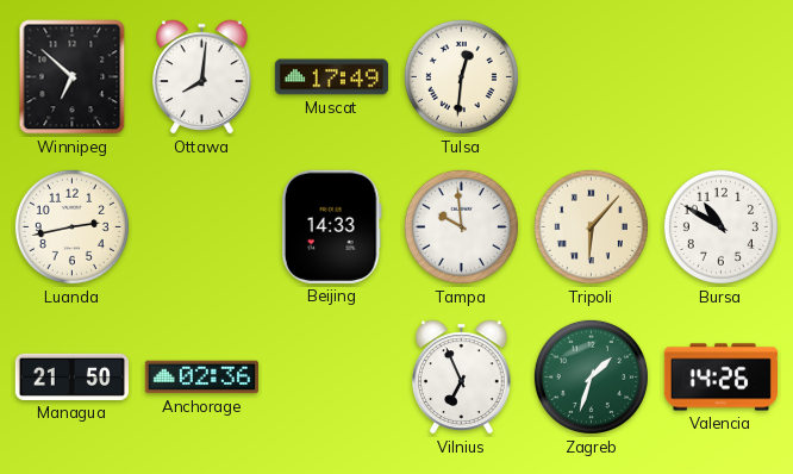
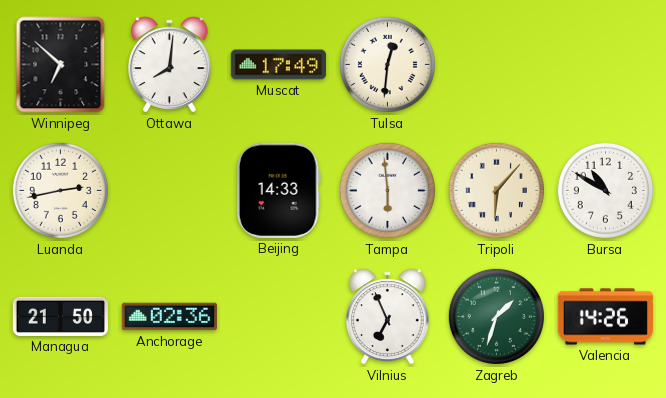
Tampa: 9:59 -> 5:59
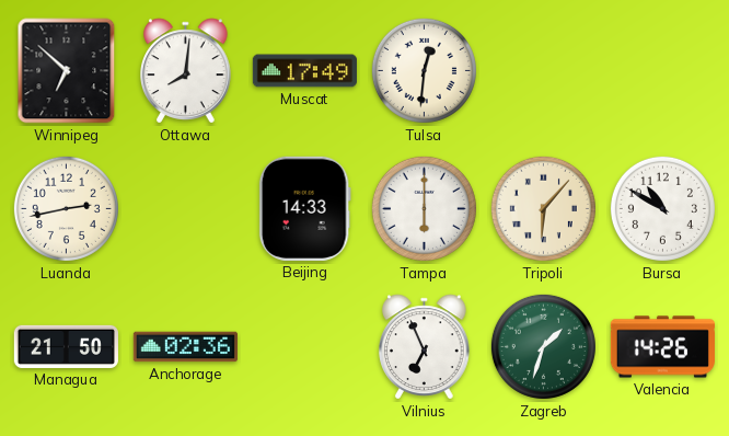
Tampa: 5:59 -> 6:00
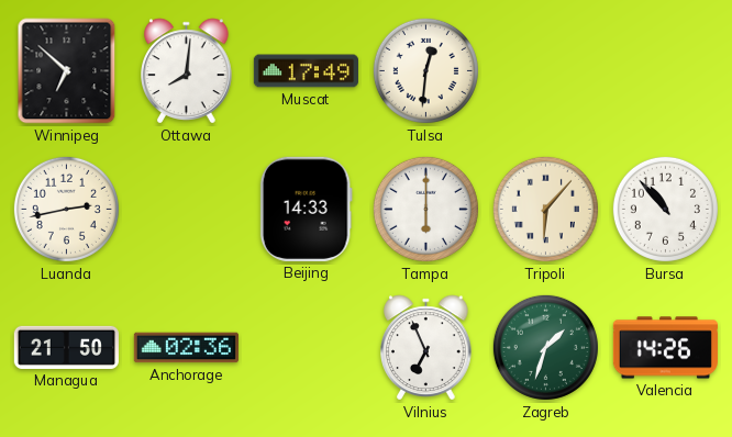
Bursa: 10:50 -> 10:53
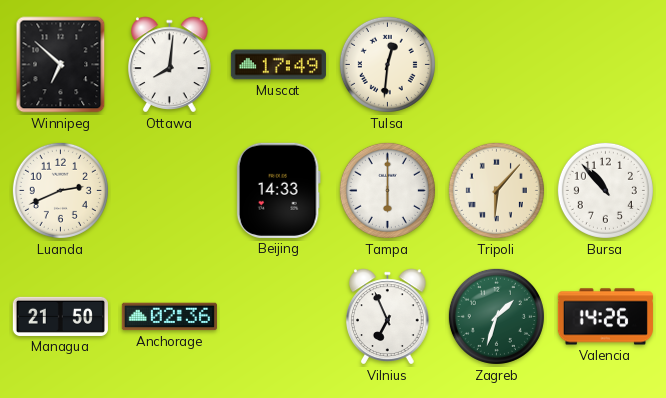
Luanda: 2:43 -> 2:41
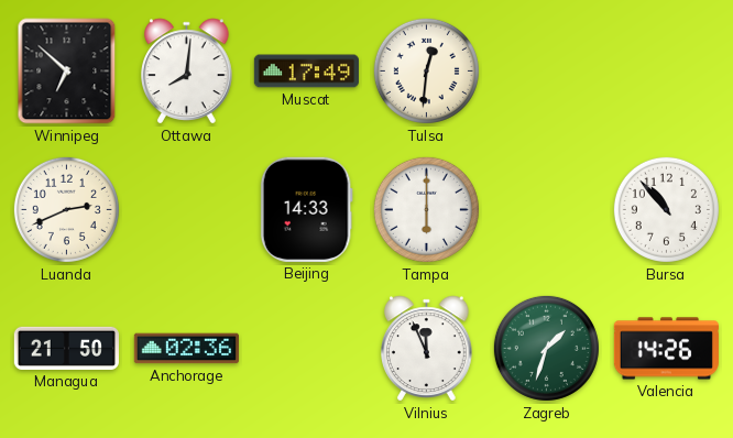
Tripoli: 6:07 -> none
Vilnius: 6:56 -> 11:56
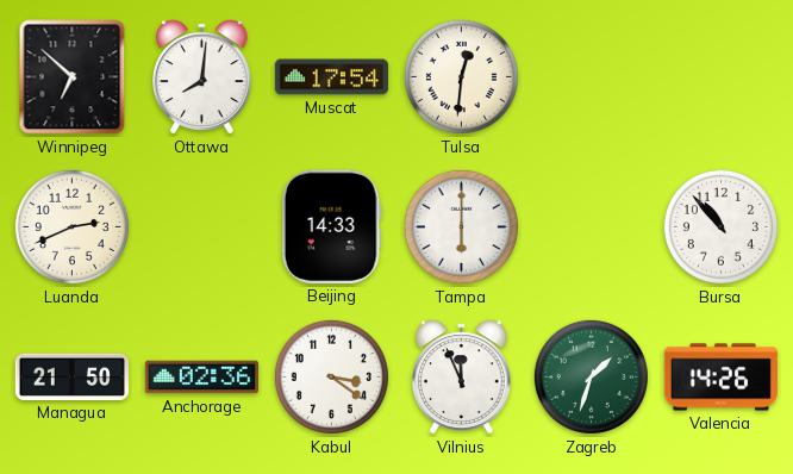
Muscat: 17:49 -> 17:54
Kabul: none -> 3:21
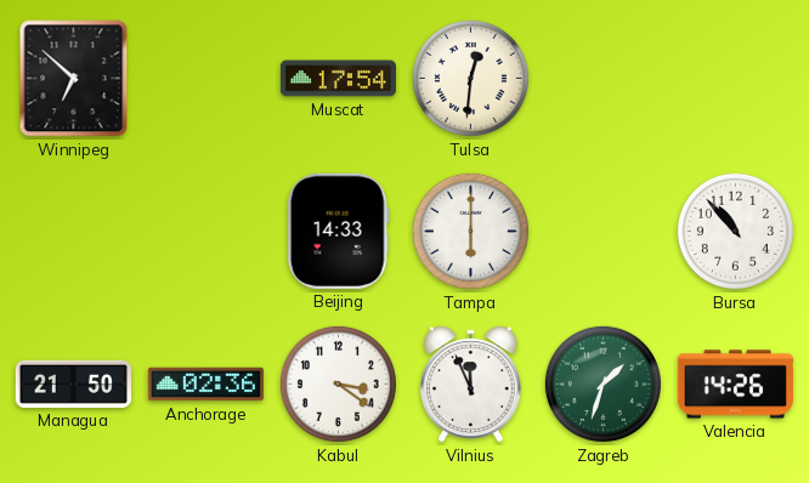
Ottawa: 8:01 -> none
Luanda: 2:41 -> none
